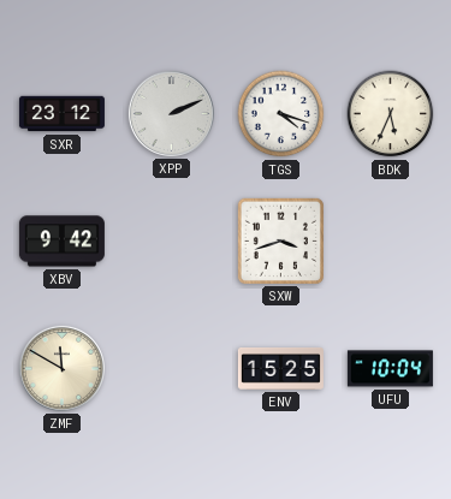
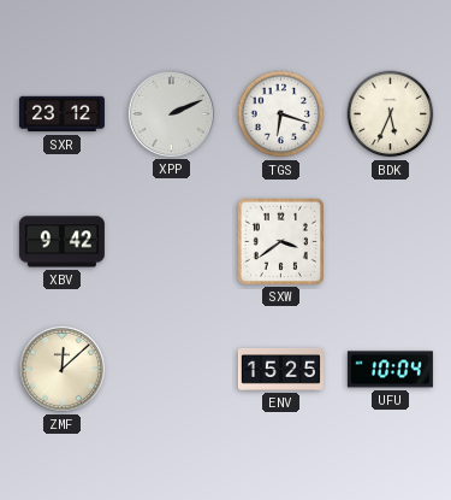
TGS: 4:18 -> 6:18
SXW: 3:42 -> 3:39
ZMF: 11:50 -> 12:08
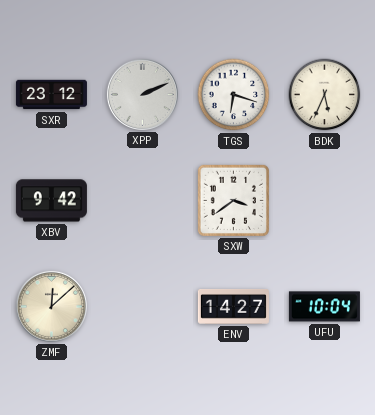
ENV: 15:25 -> 14:27
